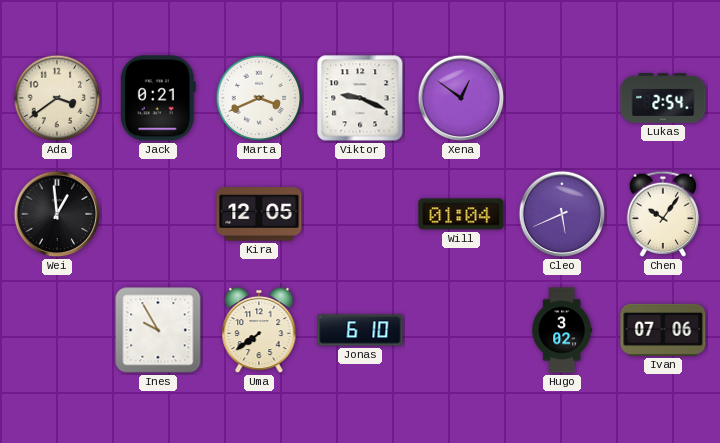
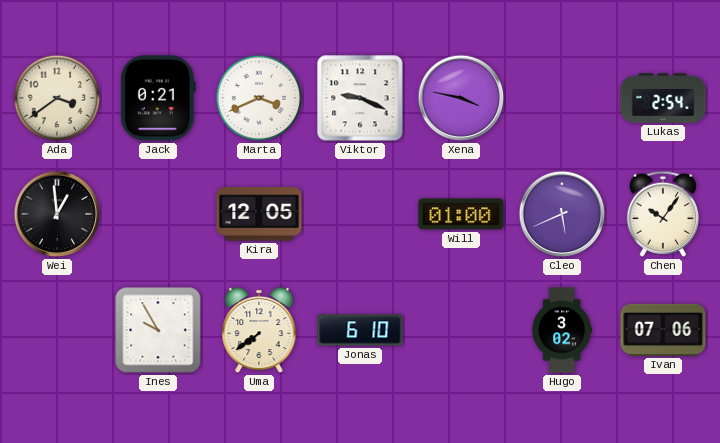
Xena: 12:51 -> 3:47
Will: 01:04 -> 01:00
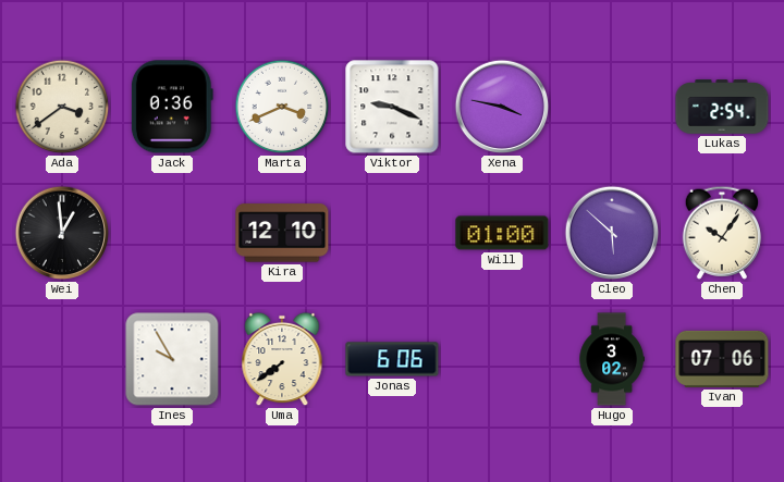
Jack: 0:21 -> 0:36
Kira: 12:05 -> 12:10
Cleo: 5:41 -> 5:52
Jonas: 6:10 -> 6:06
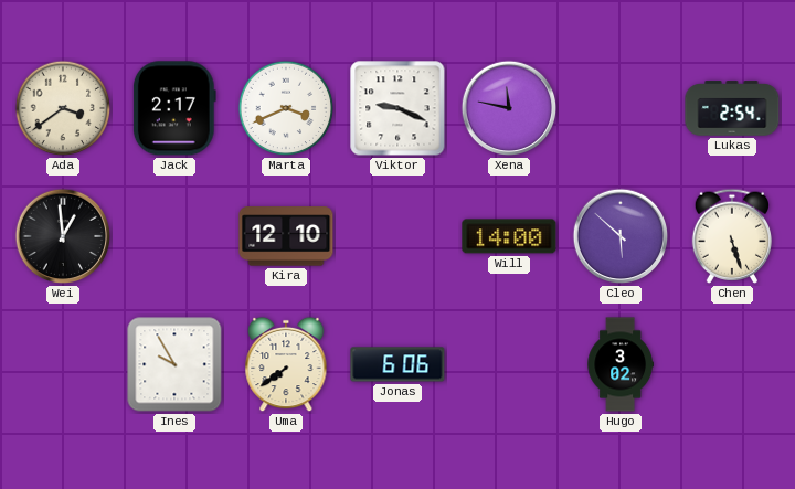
Jack: 0:36 -> 2:17
Xena: 3:47 -> 11:47
Will: 01:00 -> 14:00
Chen: 10:06 -> 5:27
Ivan: 07:06 -> none
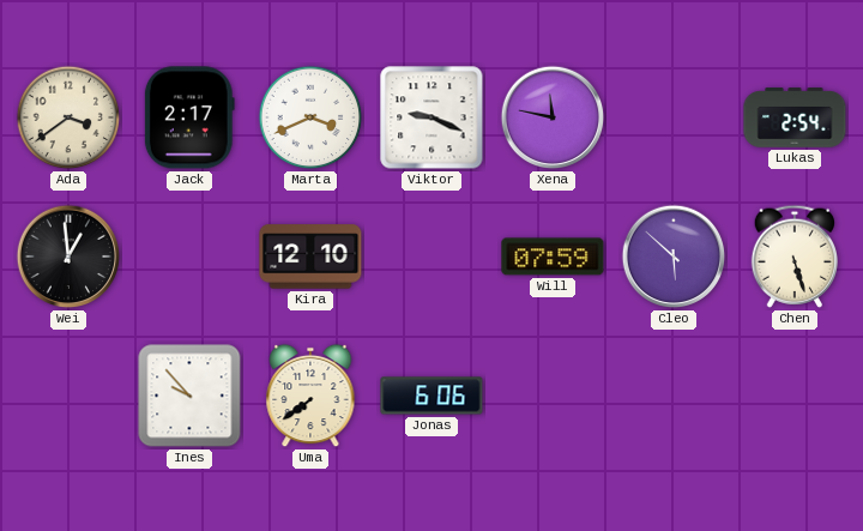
Will: 14:00 -> 07:59
Ines: 9:55 -> 9:53
Hugo: 3:02 -> none
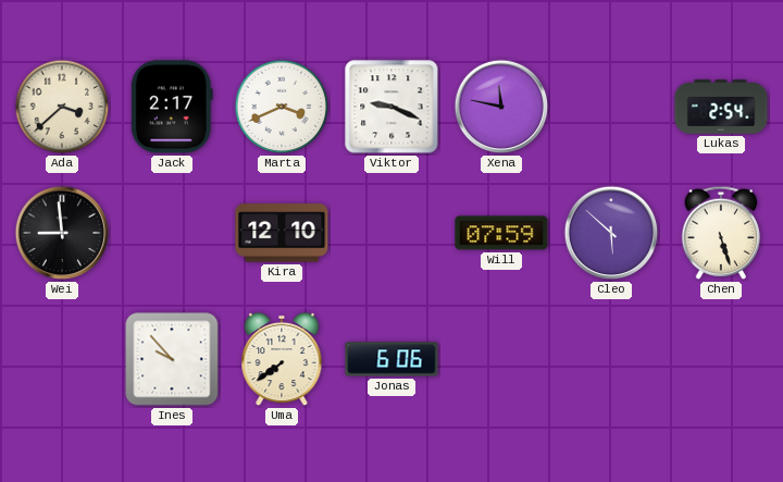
Ada: 3:39 -> 3:38
Wei: 12:59 -> 8:59
